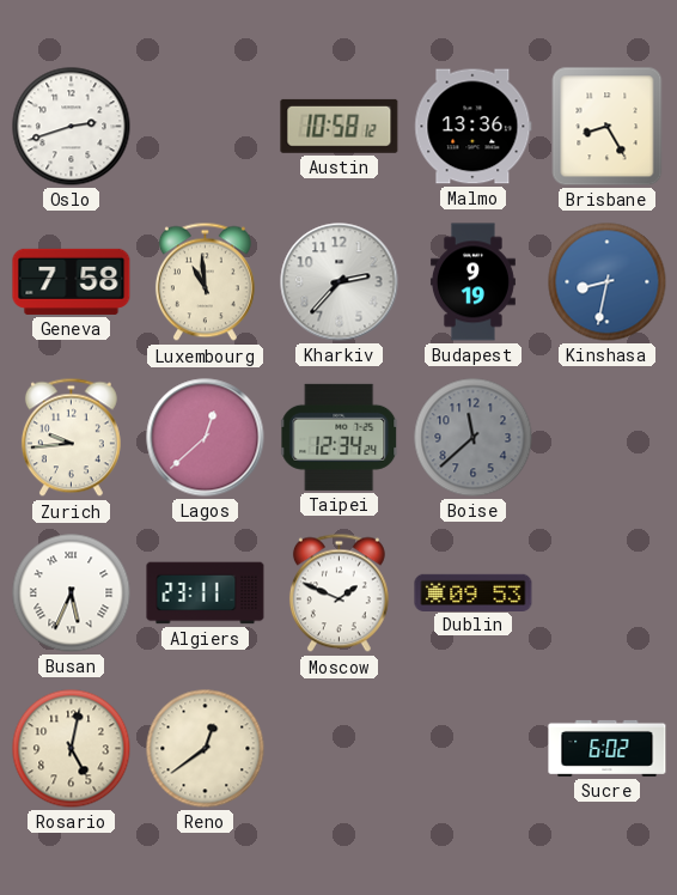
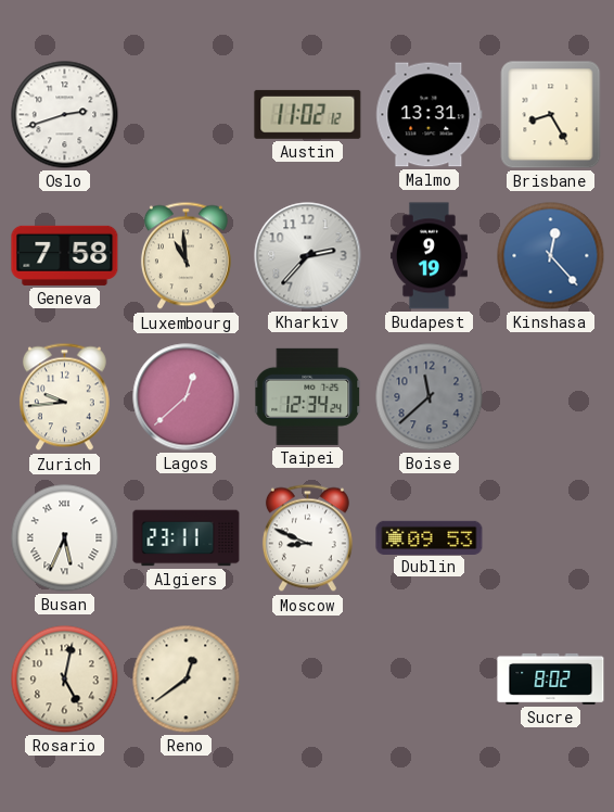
Austin: 10:58 -> 11:02
Malmo: 13:36 -> 13:31
Kinshasa: 8:32 -> 12:23
Moscow: 1:49 -> 8:49
Sucre: 6:02 -> 8:02
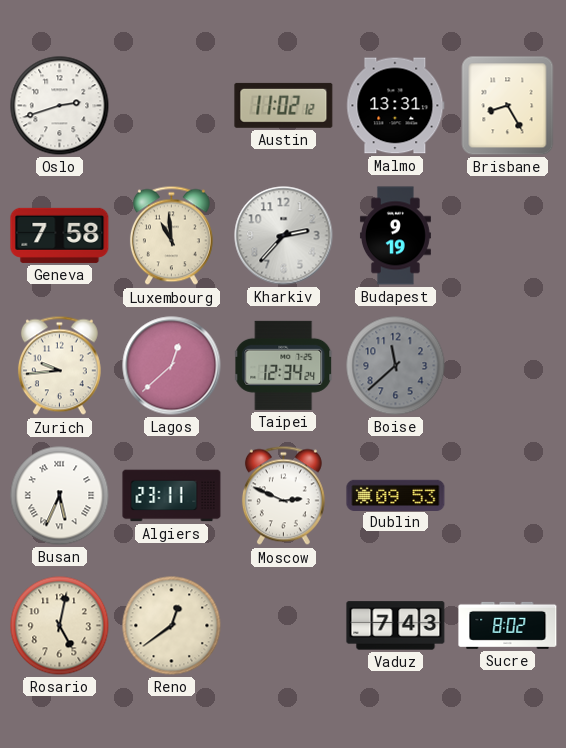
Kinshasa: 12:23 -> none
Moscow: 8:49 -> 2:49
Vaduz: none -> 7:43
